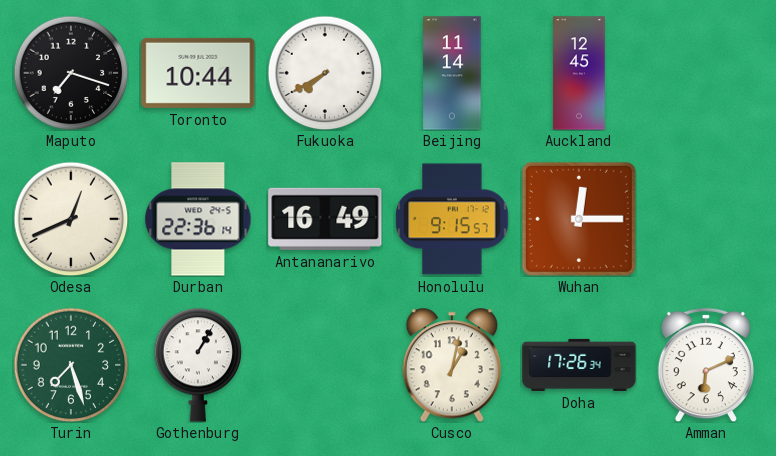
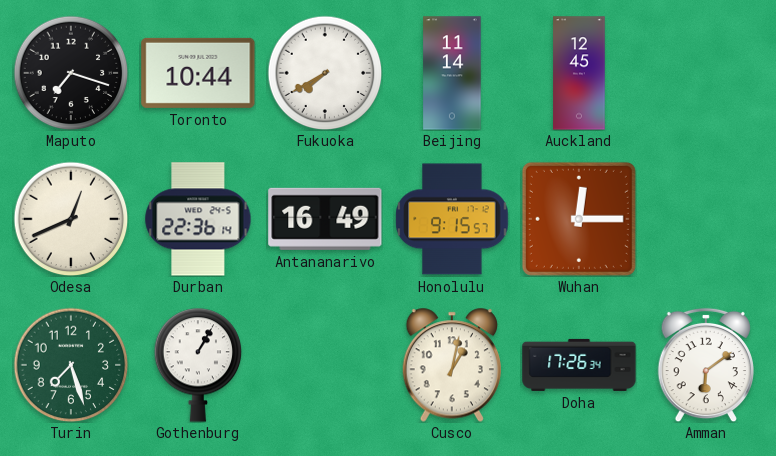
Amman: 6:11 -> 6:09
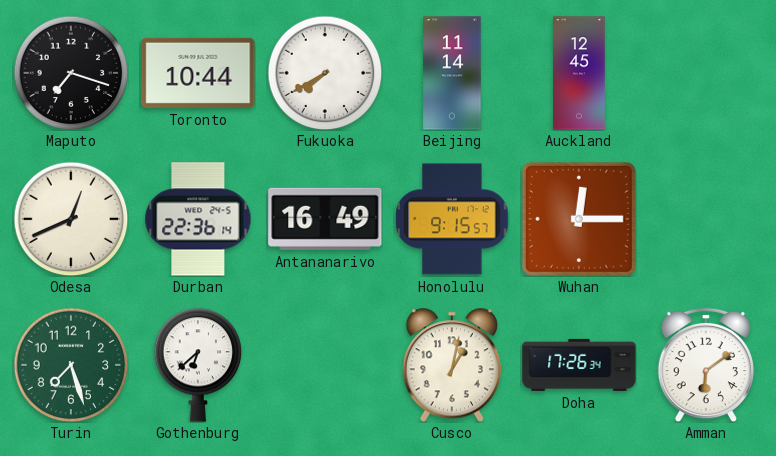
Gothenburg: 1:05 -> 6:38
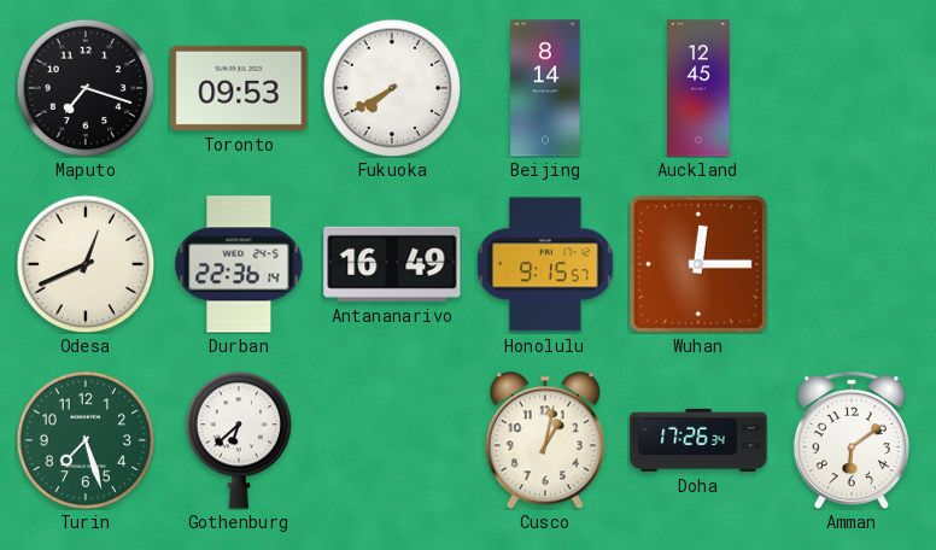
Toronto: 10:44 -> 09:53
Beijing: 11:14 -> 8:14
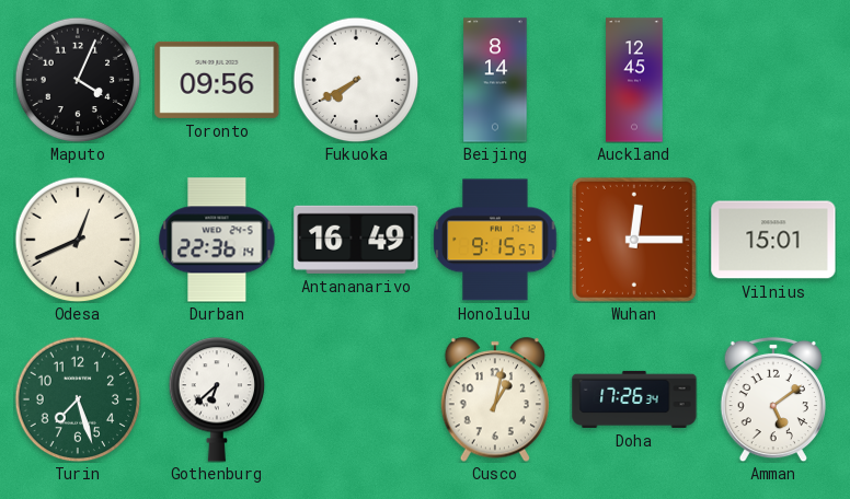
Maputo: 7:18 -> 4:04
Toronto: 09:53 -> 09:56
Vilnius: none -> 15:01
Amman: 6:09 -> 5:09
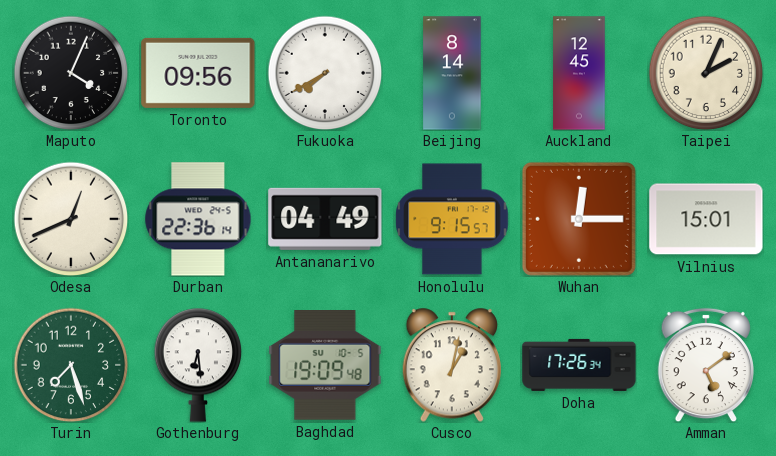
Taipei: none -> 2:04
Antananarivo: 16:49 -> 04:49
Gothenburg: 6:38 -> 6:29
Baghdad: none -> 19:09
